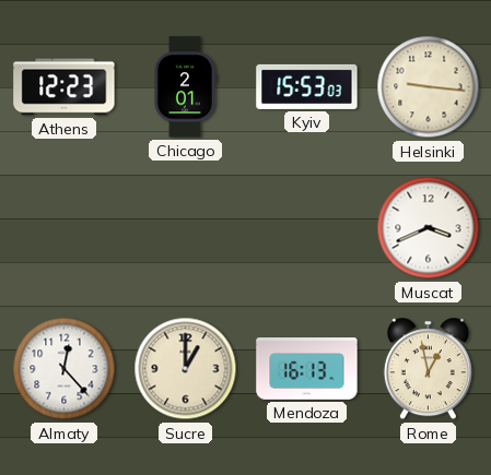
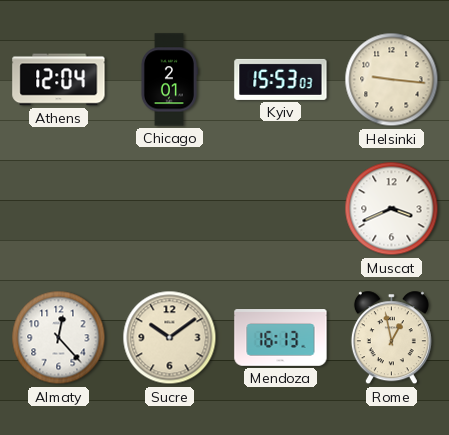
Athens: 12:23 -> 12:04
Sucre: 1:00 -> 10:09
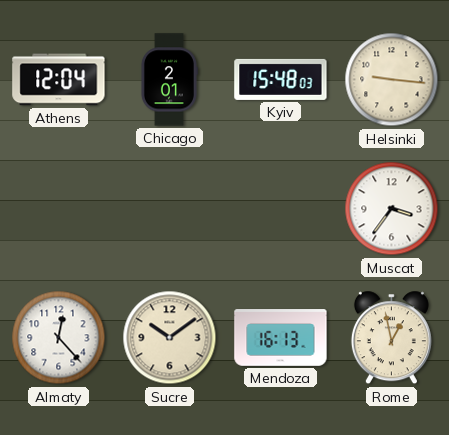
Kyiv: 15:53 -> 15:48
Muscat: 3:41 -> 3:36
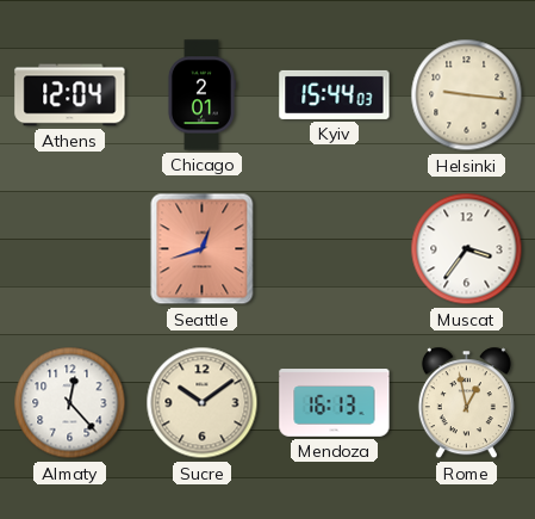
Kyiv: 15:48 -> 15:44
Seattle: none -> 12:42
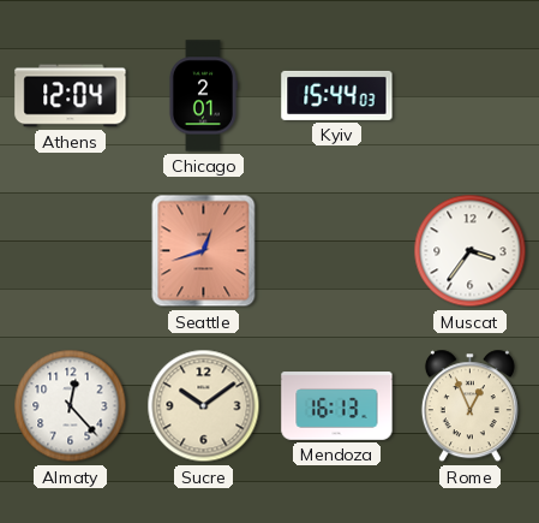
Helsinki: 9:16 -> none
Rome: 12:58 -> 12:56
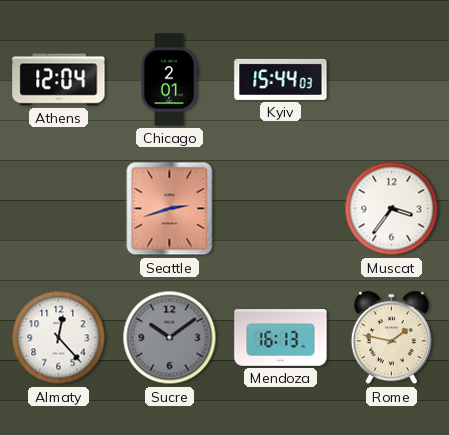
Seattle: 12:42 -> 2:42
Sucre dial: cream -> grey
Rome: 12:56 -> 1:47
